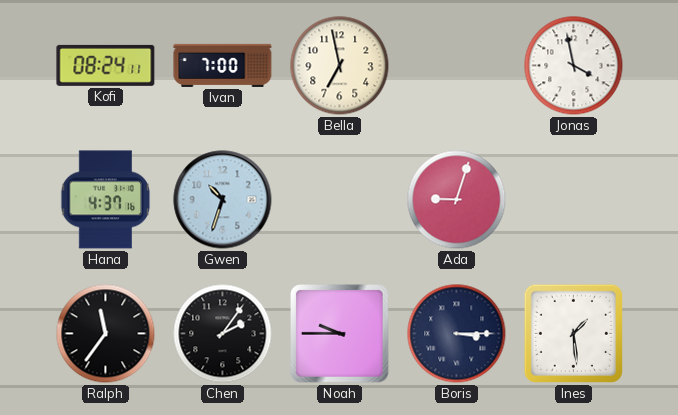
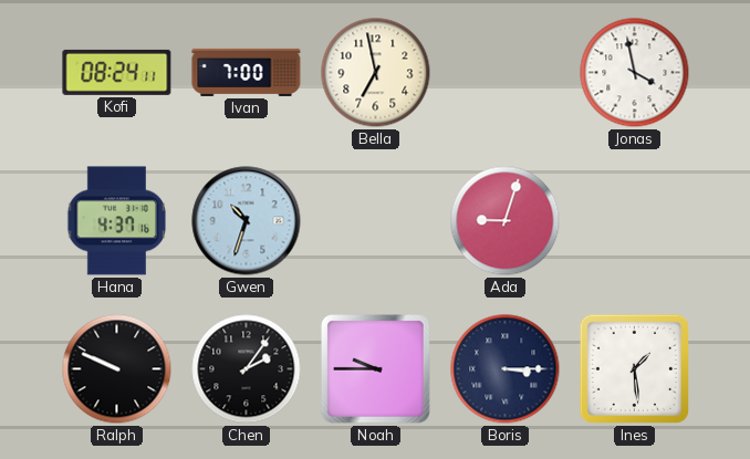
Ralph: 11:36 -> 9:49
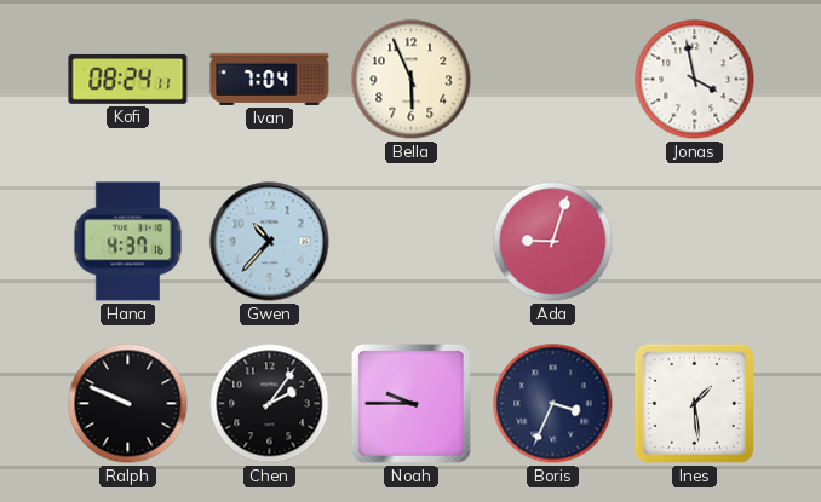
Ivan: 7:00 -> 7:04
Bella: 6:58 -> 5:56
Gwen: 10:33 -> 10:37
Boris: 3:15 -> 3:34
